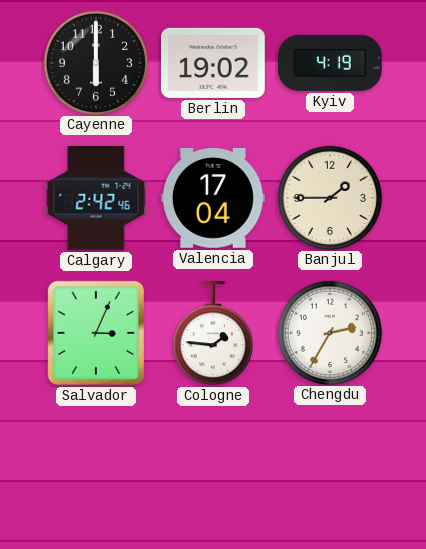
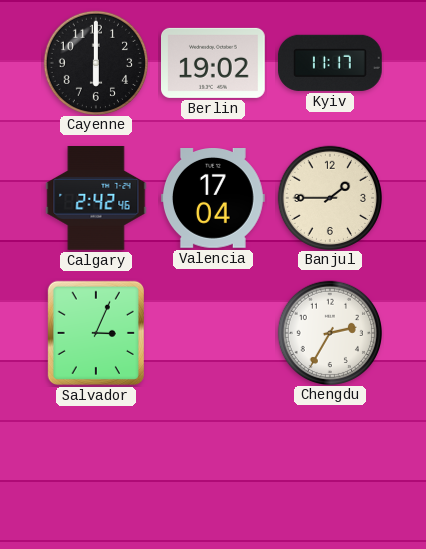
Kyiv: 4:19 -> 11:17
Cologne: 1:46 -> none
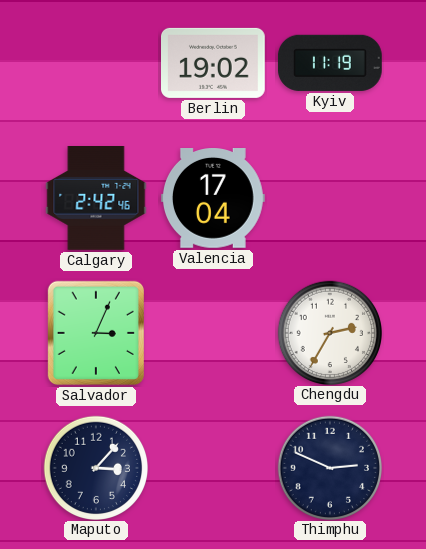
Cayenne: 6:00 -> none
Kyiv: 11:17 -> 11:19
Banjul: 1:45 -> none
Maputo: none -> 3:07
Thimphu: none -> 2:49
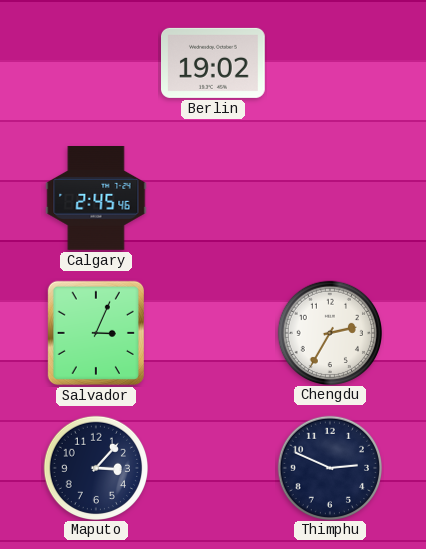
Kyiv: 11:19 -> none
Calgary: 2:42 -> 2:45
Valencia: 17:04 -> none
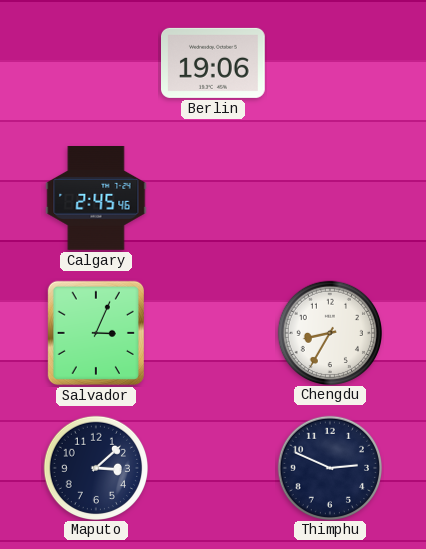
Berlin: 19:02 -> 19:06
Chengdu: 2:35 -> 8:35
Maputo: 3:07 -> 3:08
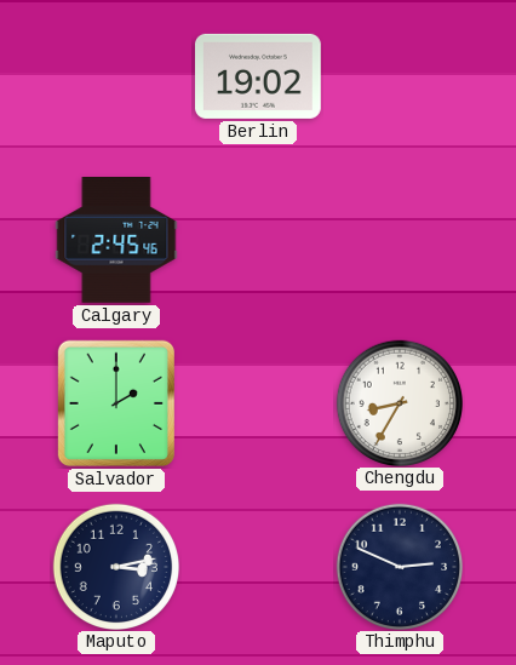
Berlin: 19:06 -> 19:02
Salvador: 3:04 -> 2:00
Maputo: 3:08 -> 3:13
